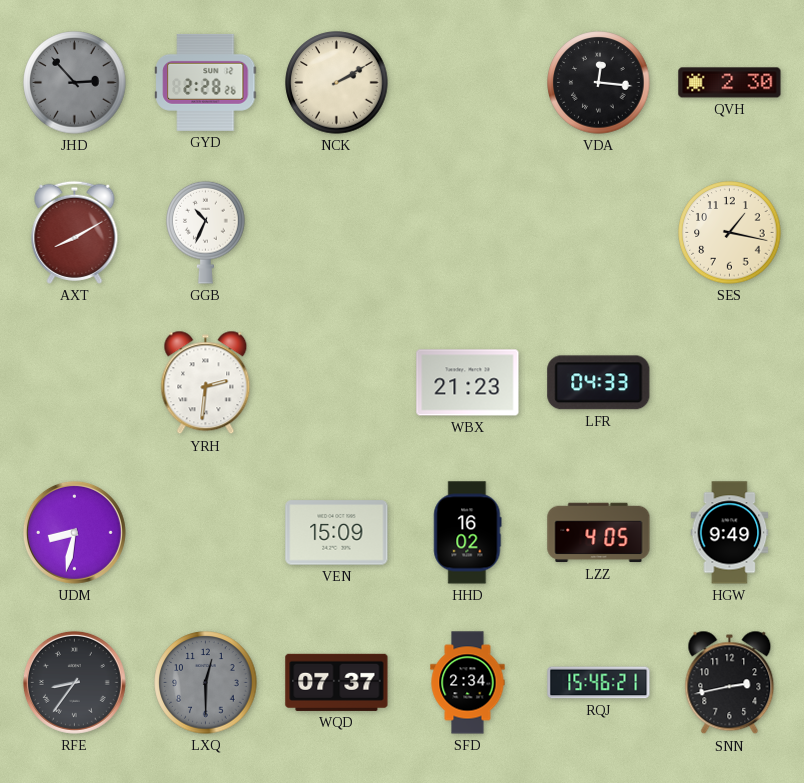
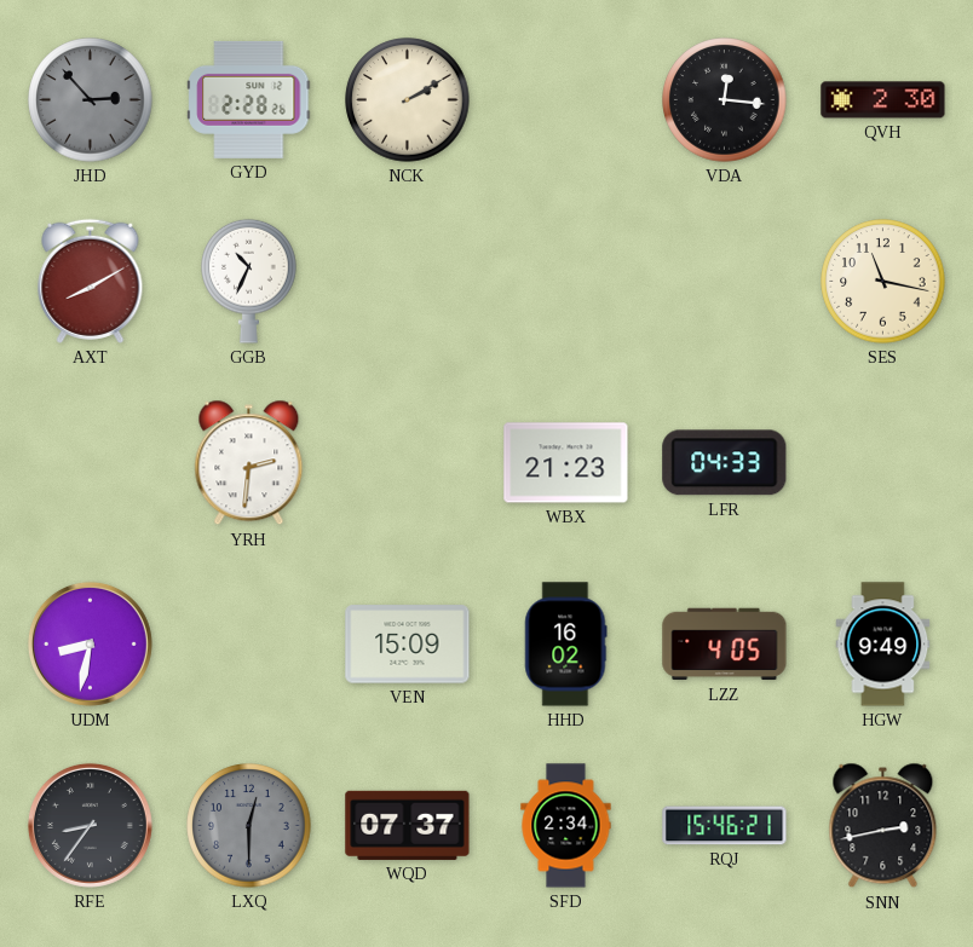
SES: 1:17 -> 11:17
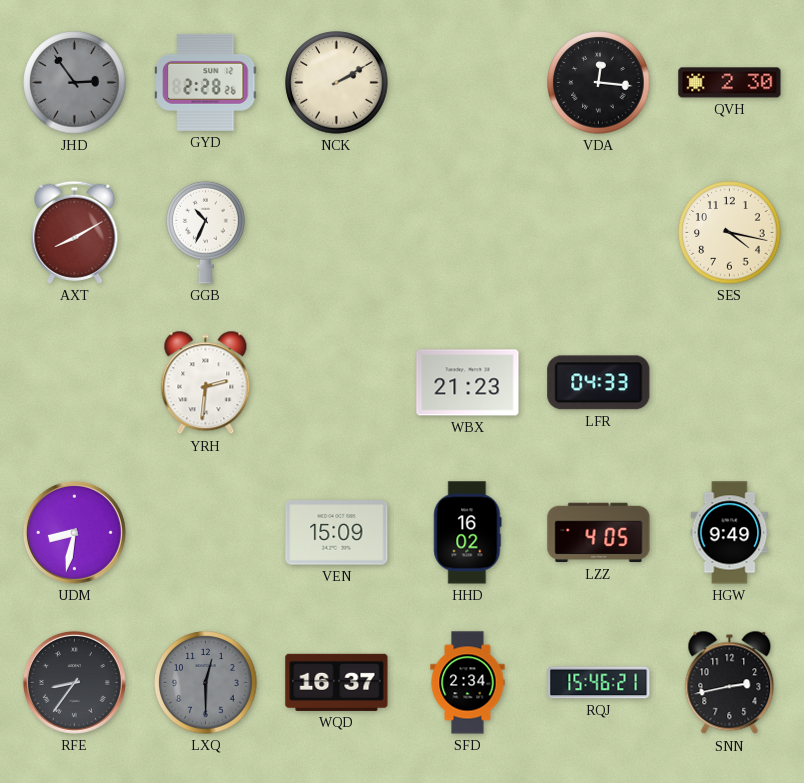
JHD: 2:53 -> 2:54
SES: 11:17 -> 4:17
WQD: 07:37 -> 16:37
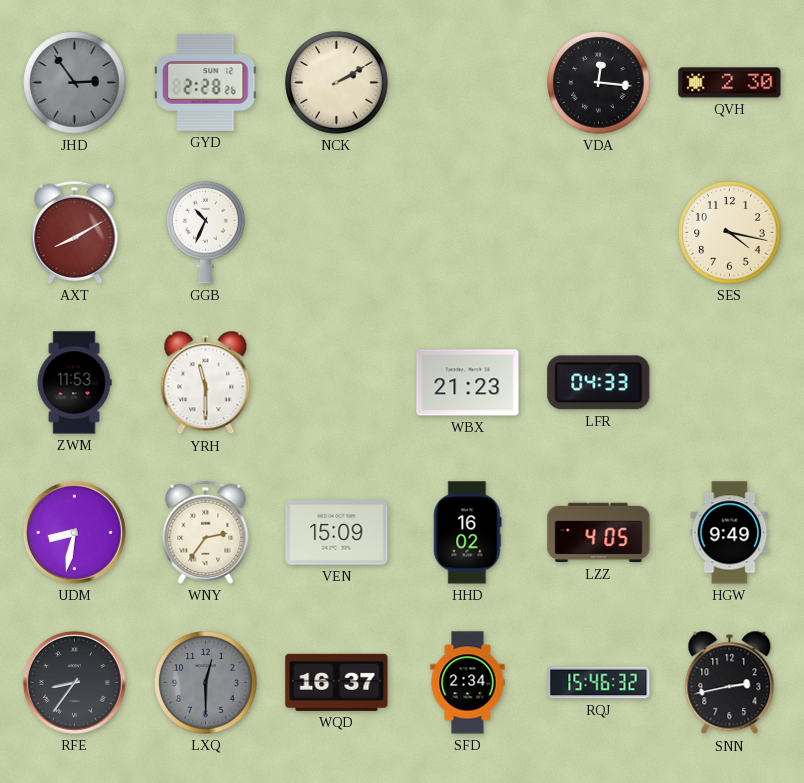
ZWM: none -> 11:53
YRH: 2:31 -> 11:30
WNY: none -> 2:36
RQJ: 15:46:21 -> 15:46:32
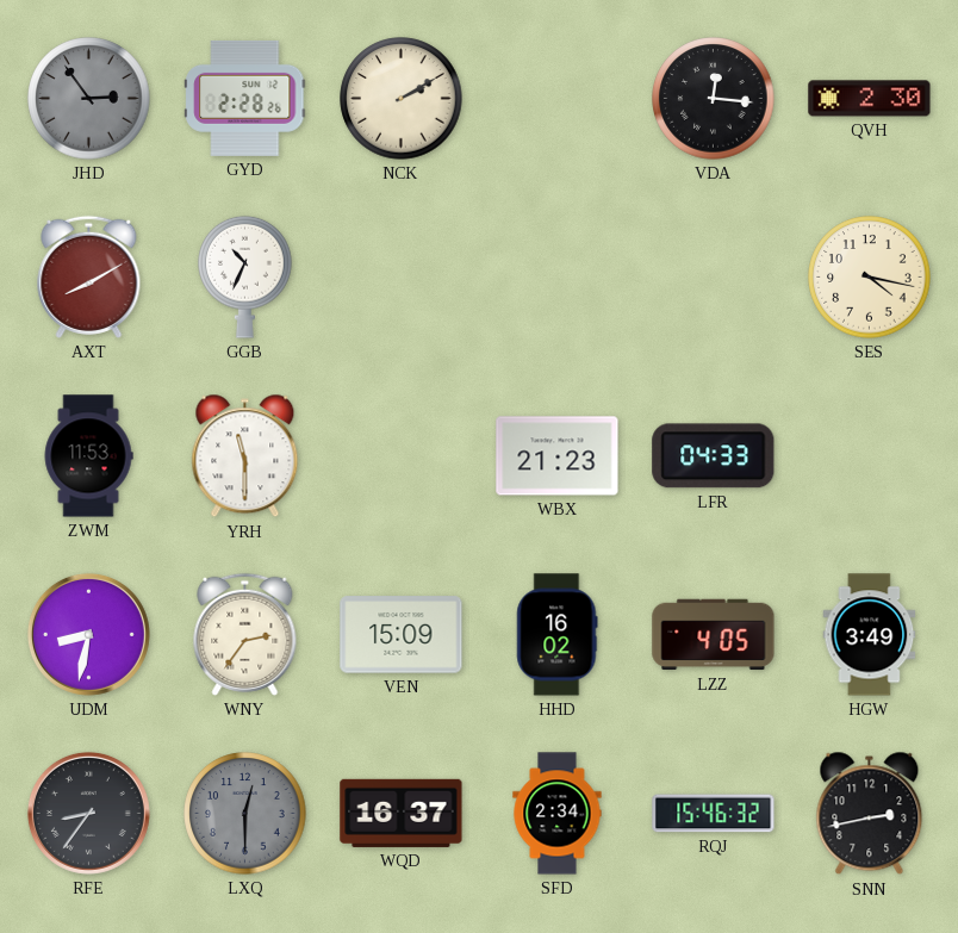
HGW: 9:49 -> 3:49
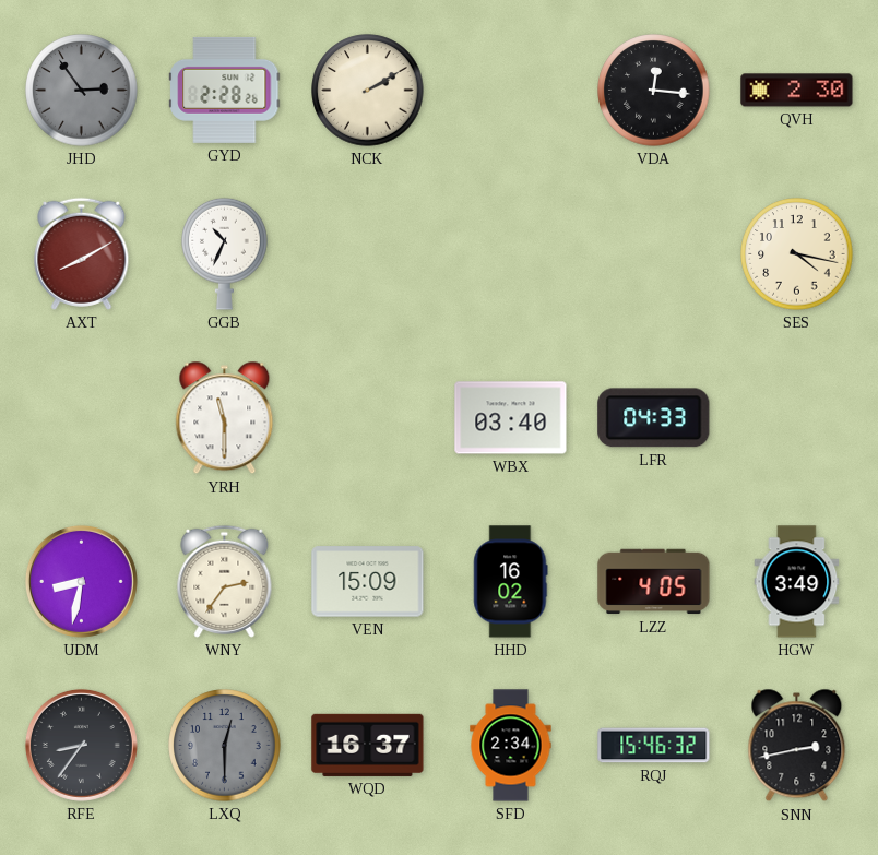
ZWM: 11:53 -> none
WBX: 21:23 -> 03:40
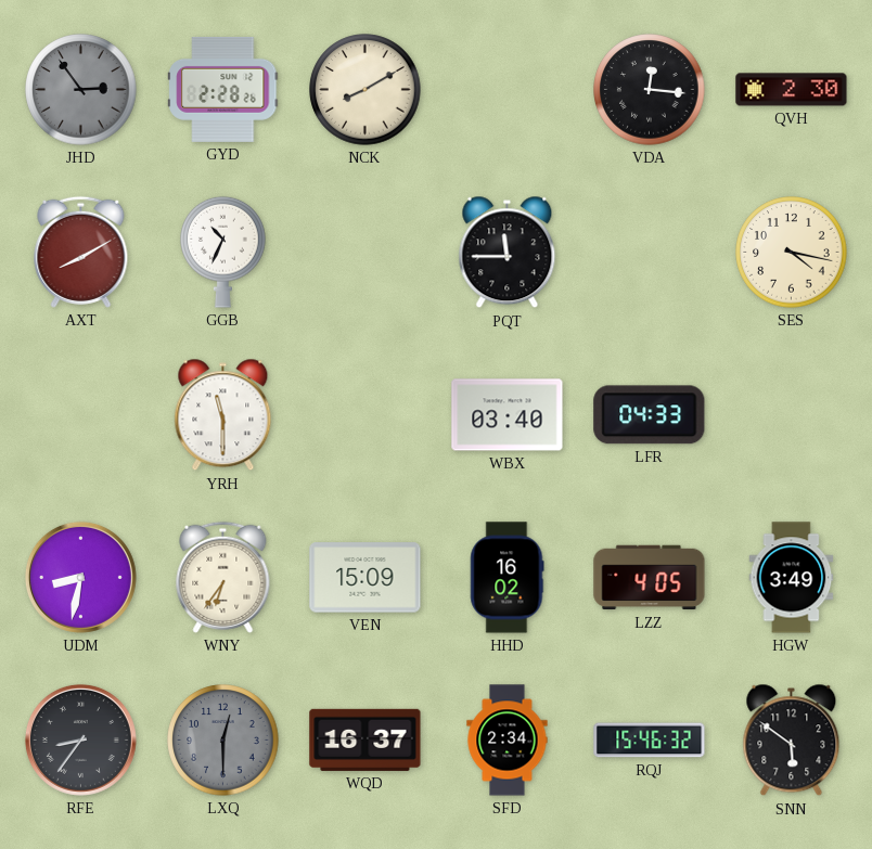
NCK: 2:10 -> 8:10
PQT: none -> 11:45
WNY: 2:36 -> 6:36
SNN: 2:43 -> 5:51
